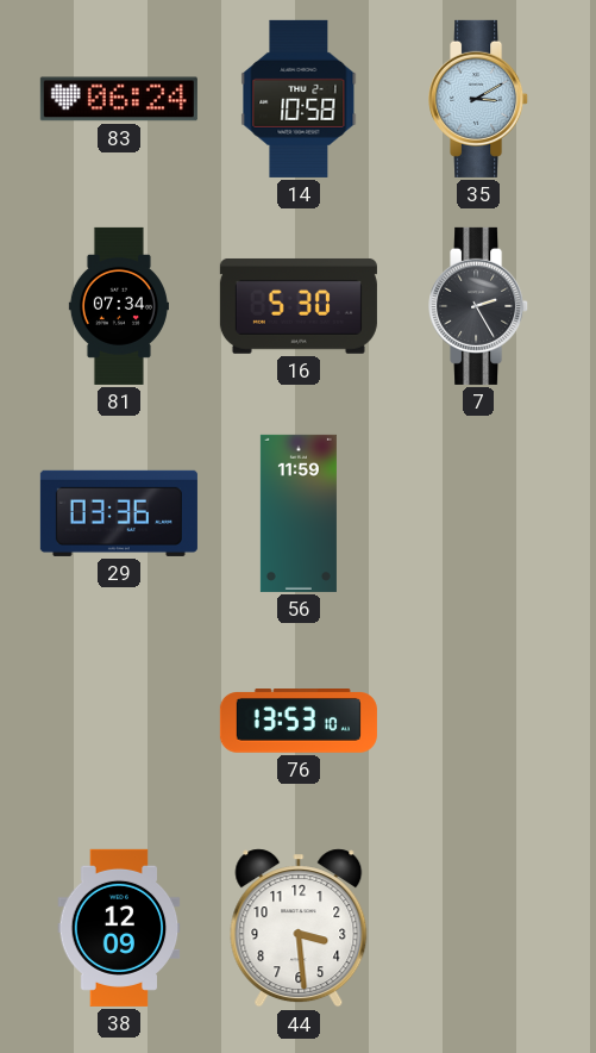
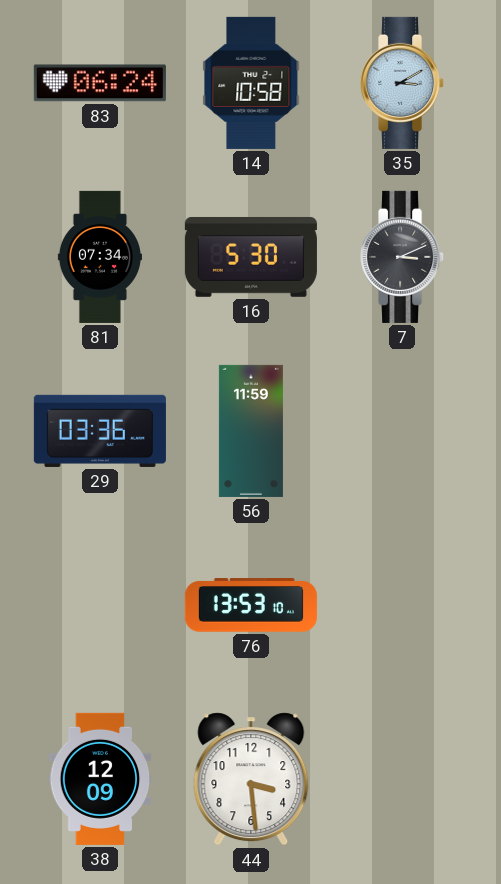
7: 2:25 -> 3:11
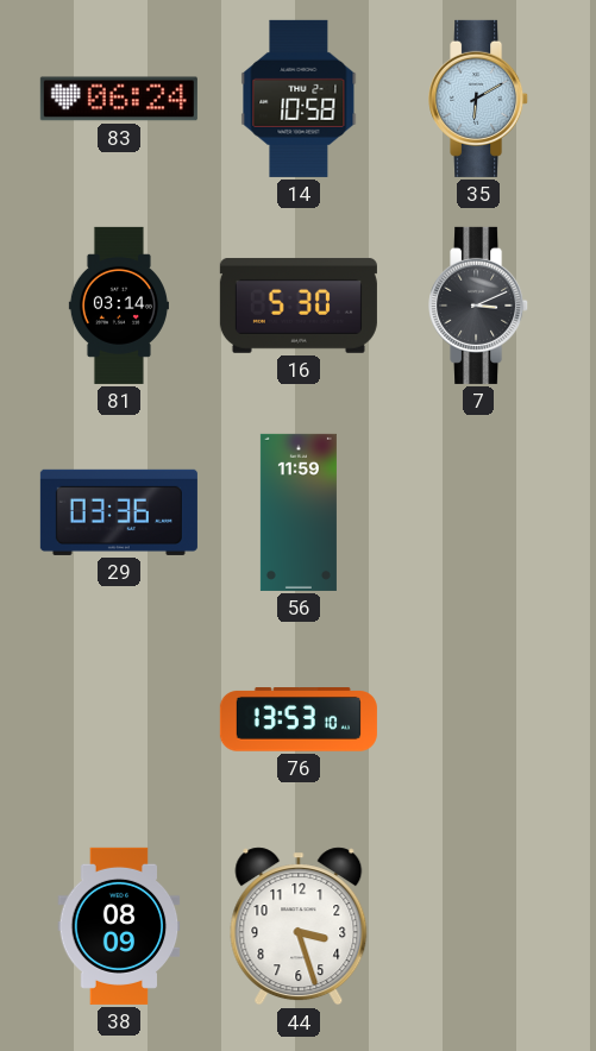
35: 3:10 -> 6:10
81: 07:34 -> 03:14
38: 12:09 -> 08:09
44: 3:29 -> 3:27
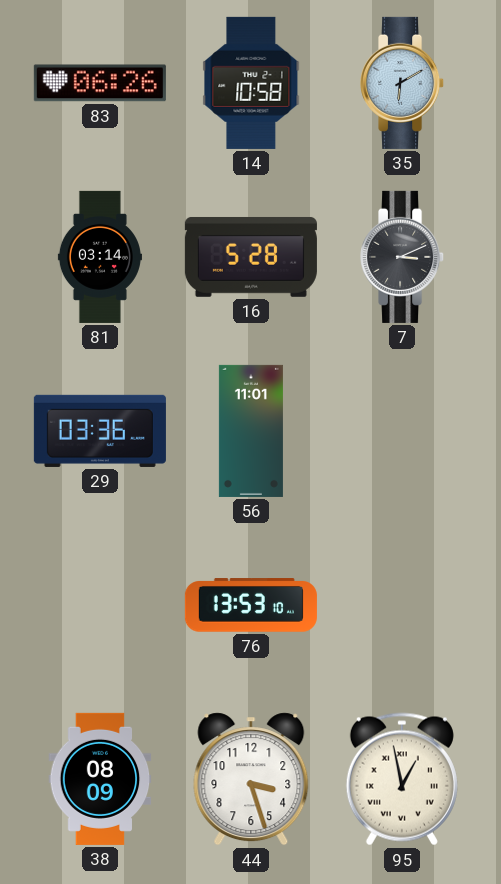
83: 06:24 -> 06:26
16: 5:30 -> 5:28
56: 11:59 -> 11:01
95: none -> 12:58
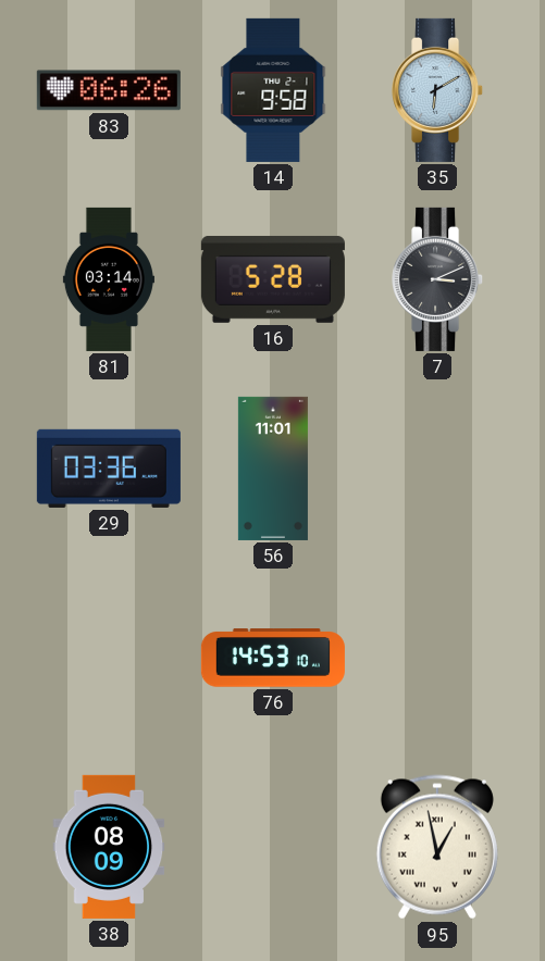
14: 10:58 -> 9:58
76: 13:53 -> 14:53
44: 3:27 -> none
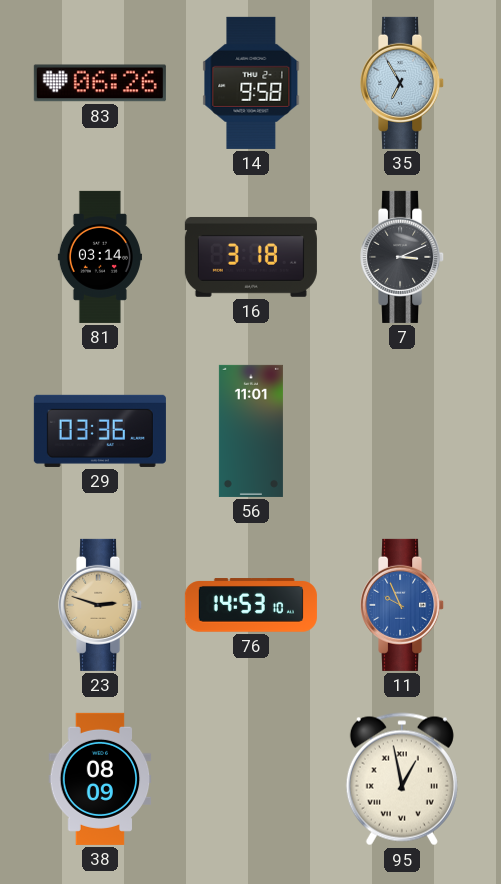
35: 6:10 -> 6:55
16: 5:28 -> 3:18
23: none -> 2:48
11: none -> 9:56
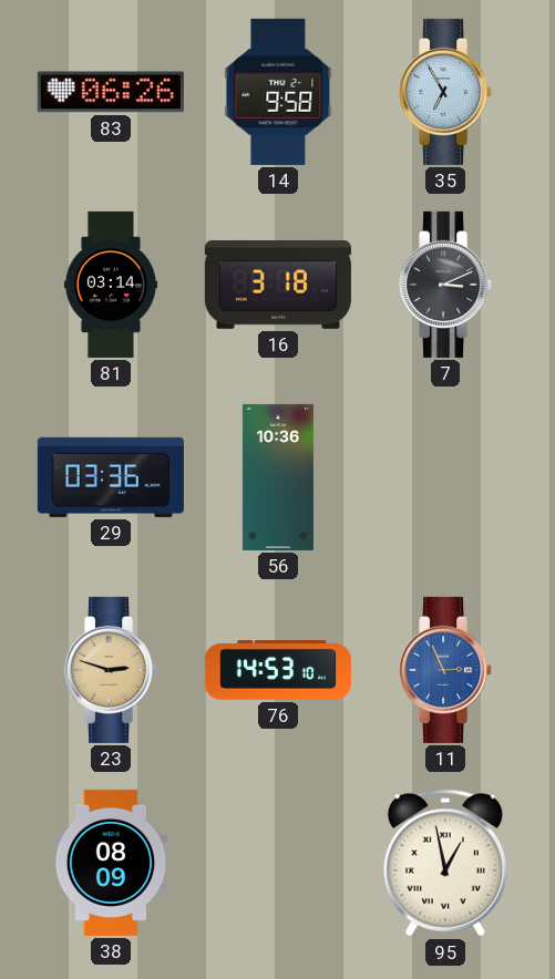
56: 11:01 -> 10:36
11: 9:56 -> 2:56
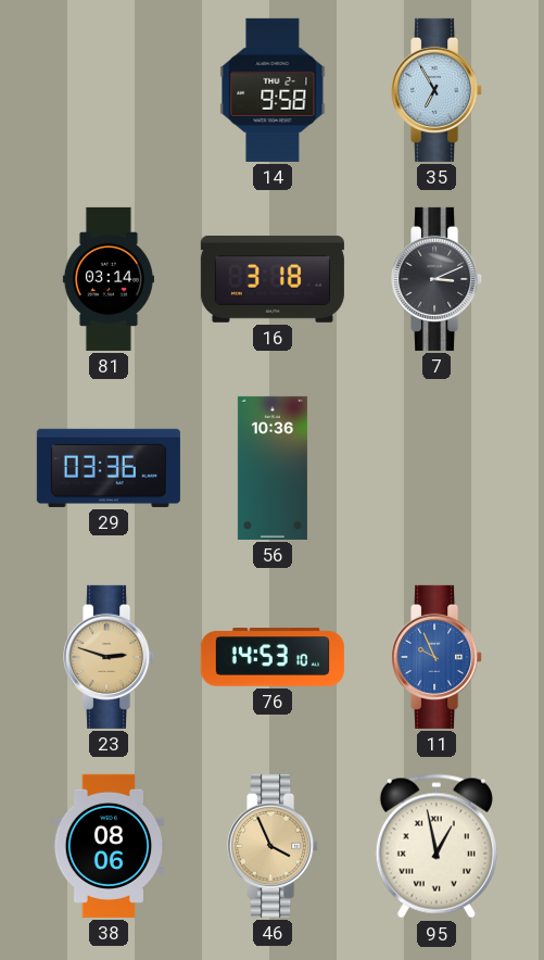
83: 06:26 -> none
11: 2:56 -> 9:56
38: 08:09 -> 08:06
46: none -> 3:56
